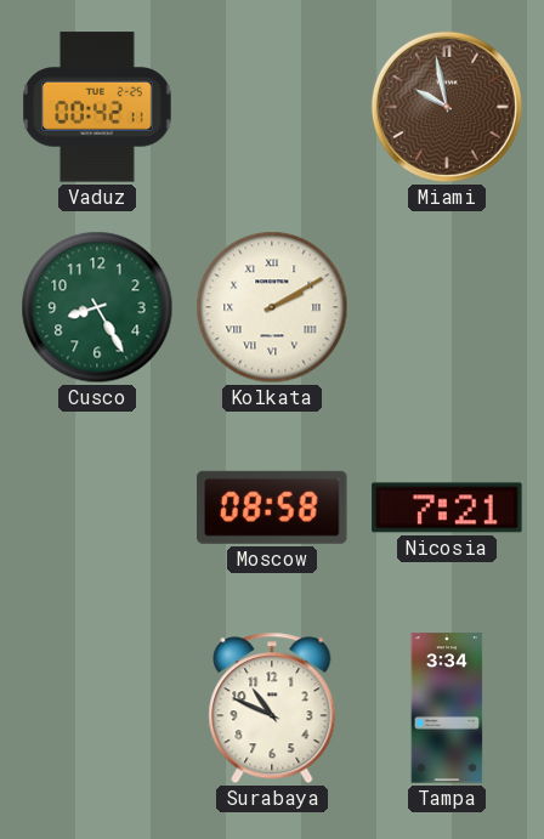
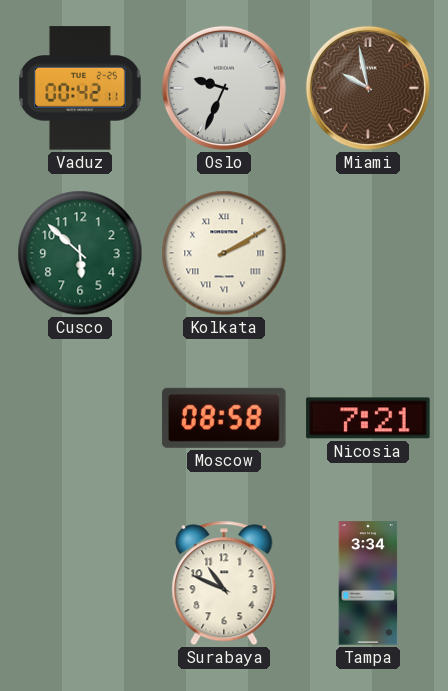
Oslo: none -> 9:34
Cusco: 8:25 -> 5:52
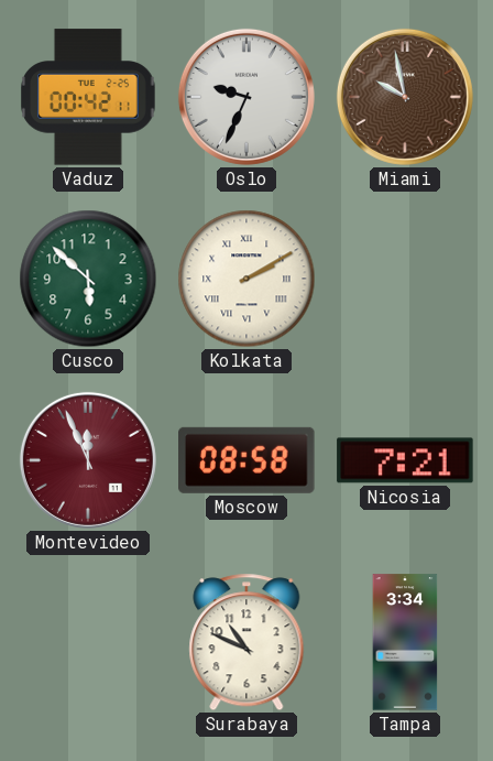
Montevideo: none -> 11:56
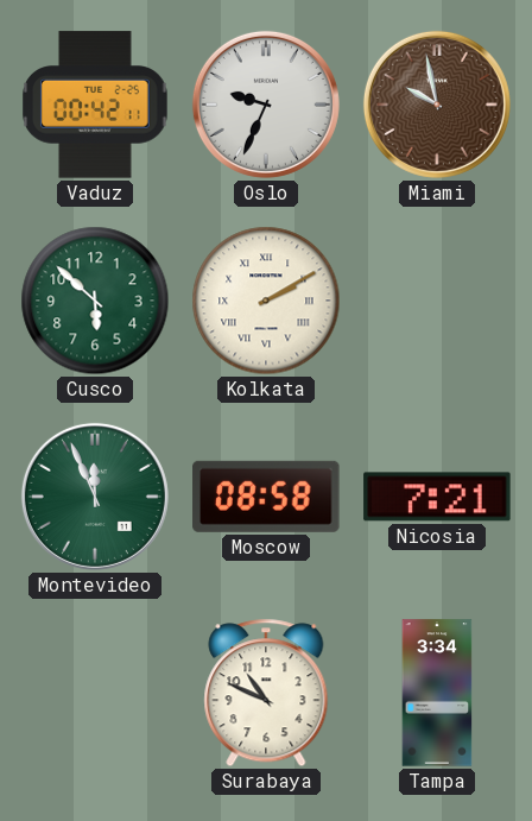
Montevideo dial: burgundy -> green
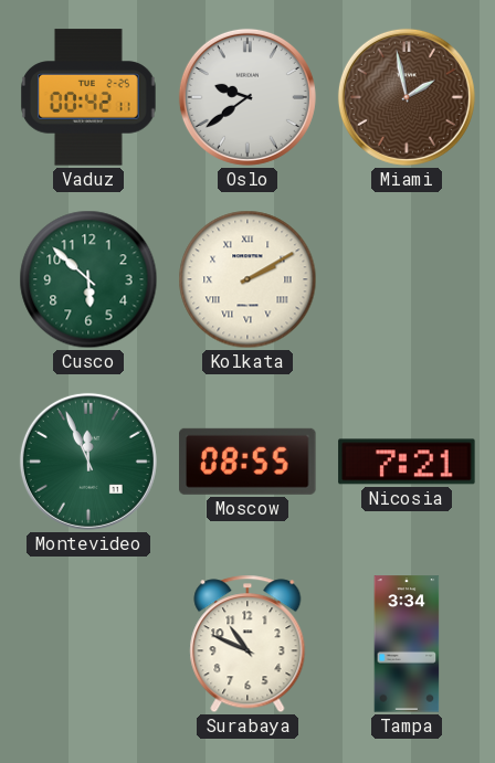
Oslo: 9:34 -> 9:39
Miami: 9:58 -> 1:58
Moscow: 08:58 -> 08:55
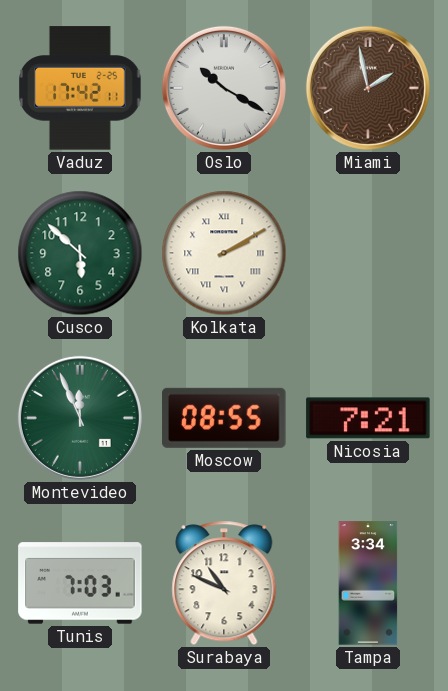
Vaduz: 00:42 -> 17:42
Oslo: 9:39 -> 10:20
Tunis: none -> 7:03
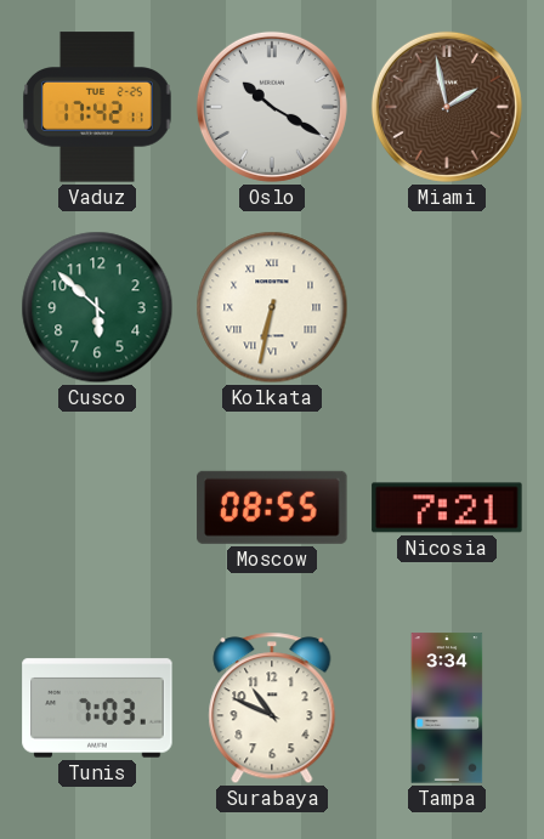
Kolkata: 2:10 -> 6:32
Montevideo: 11:56 -> none
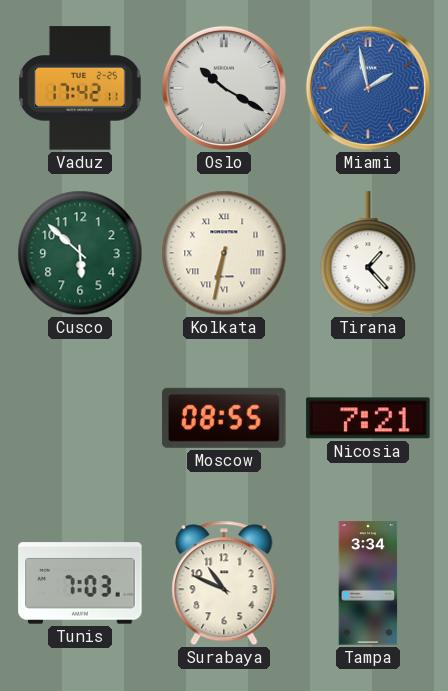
Miami dial: brown -> blue
Tirana: none -> 1:23
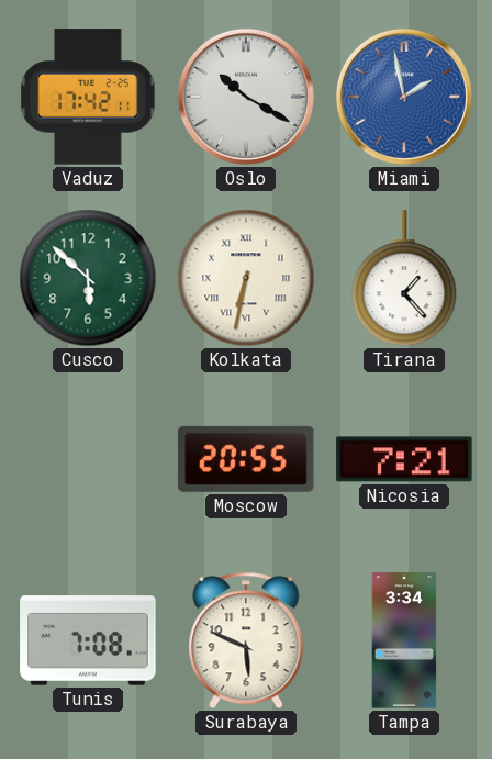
Moscow: 08:55 -> 20:55
Tunis: 7:03 -> 7:08
Surabaya: 10:49 -> 5:49
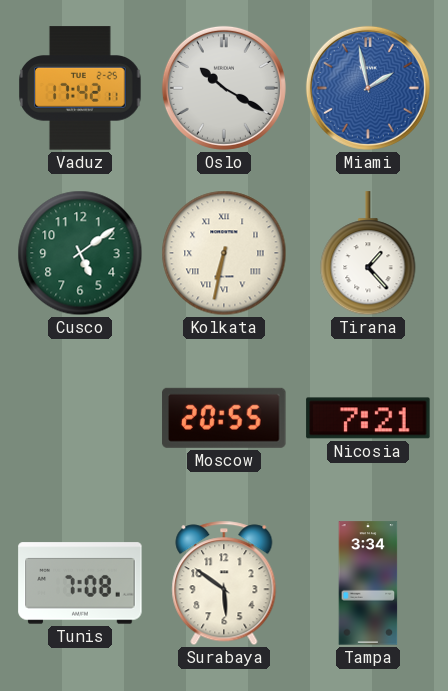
Cusco: 5:52 -> 5:09
Surabaya: 5:49 -> 5:51
